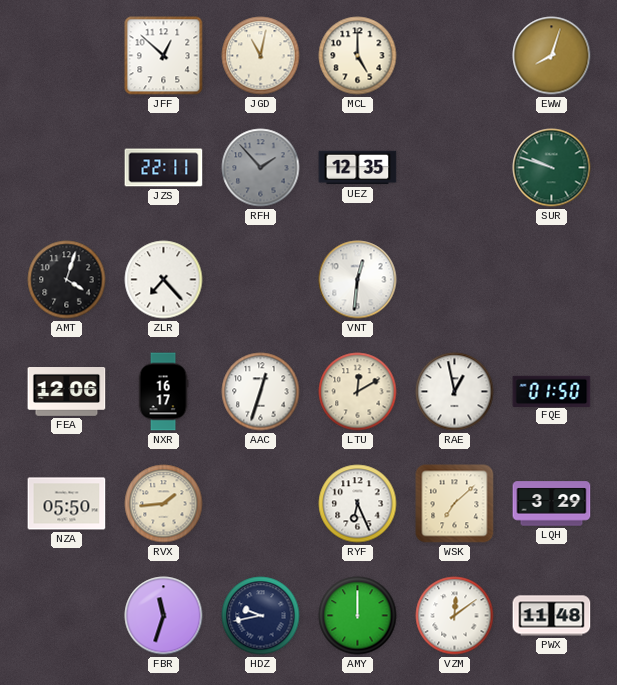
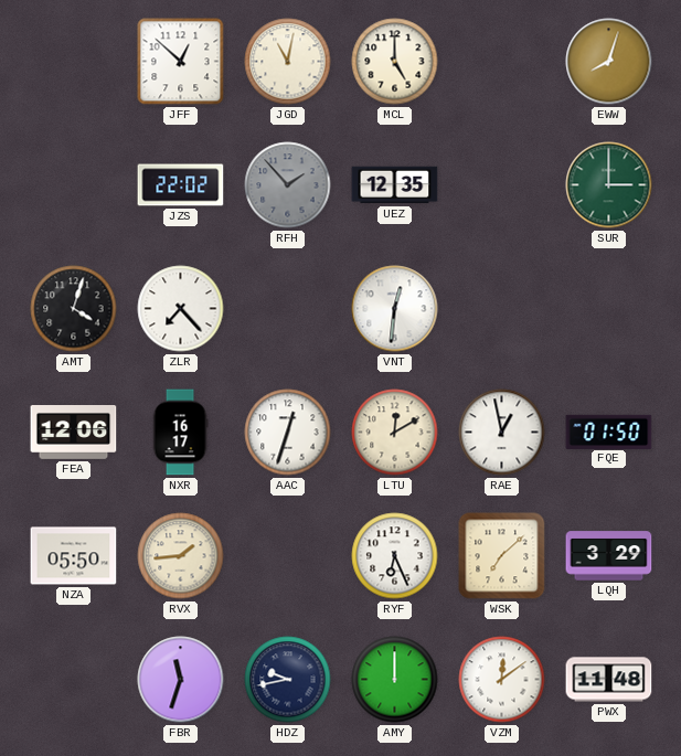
JZS: 22:11 -> 22:02
SUR: 9:48 -> 3:00
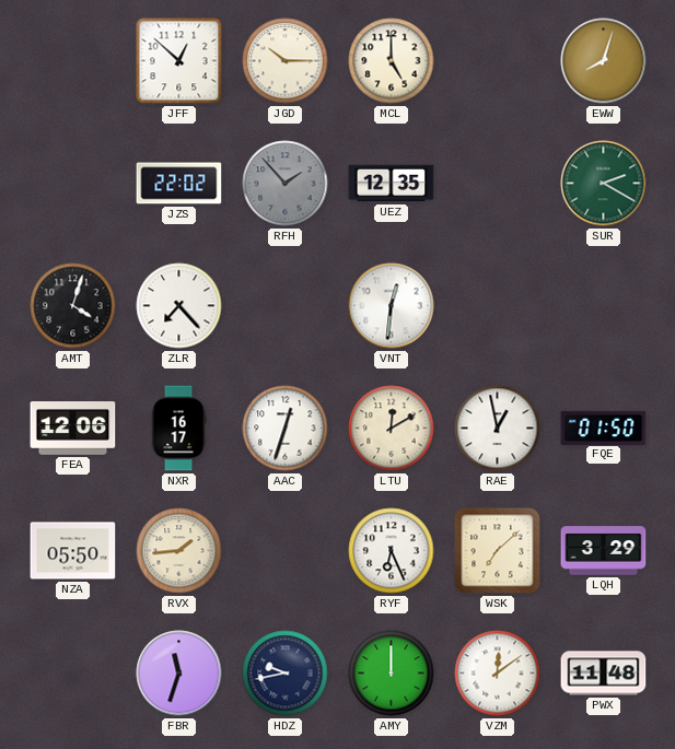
JGD: 11:02 -> 10:15
SUR: 3:00 -> 2:20
